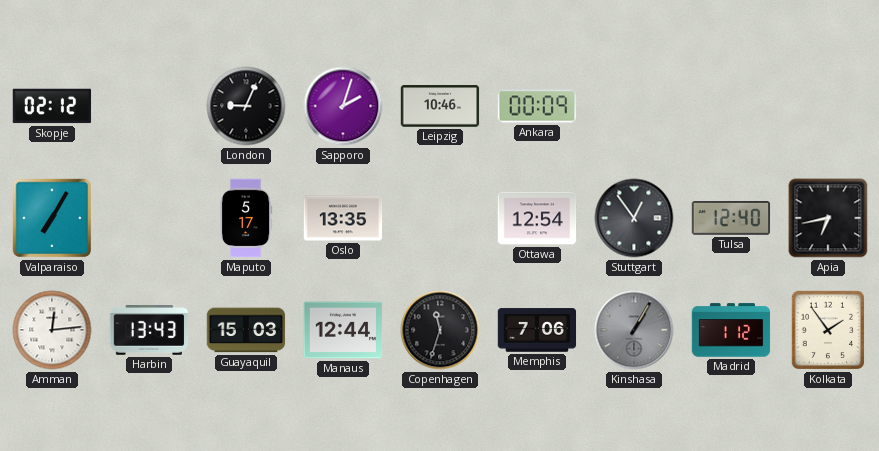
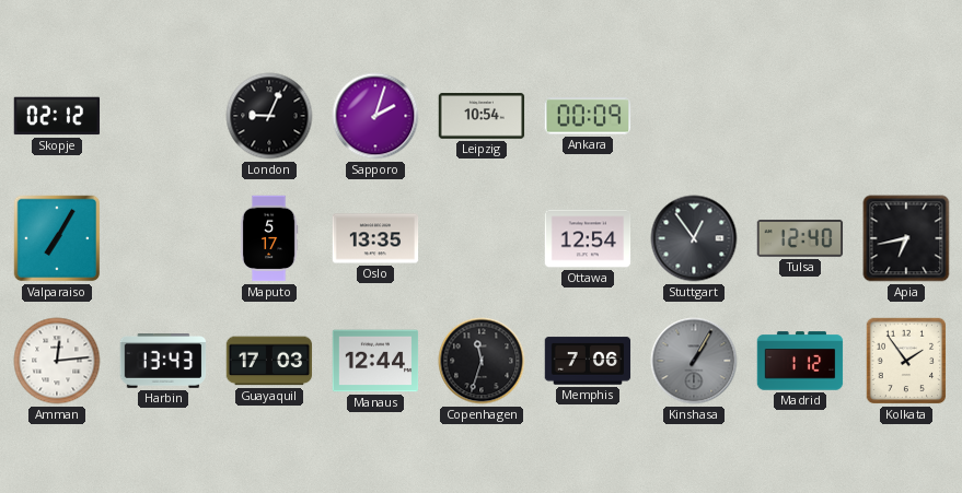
Leipzig: 10:46 -> 10:54
Guayaquil: 15:03 -> 17:03
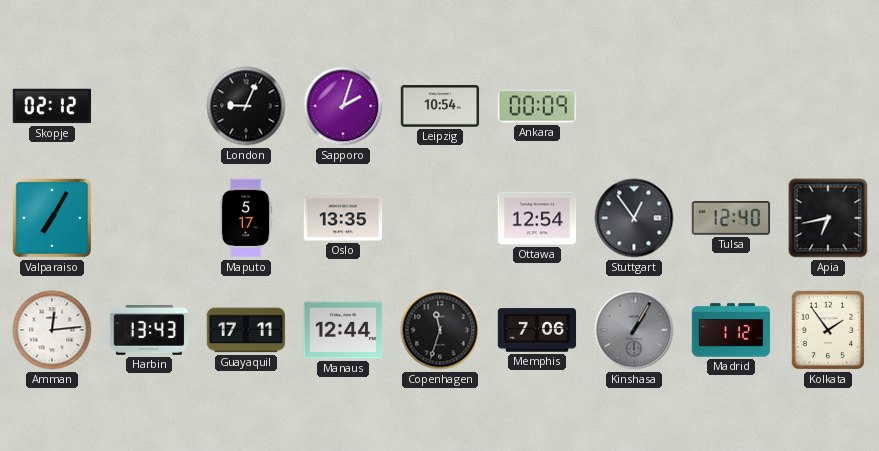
Guayaquil: 17:03 -> 17:11
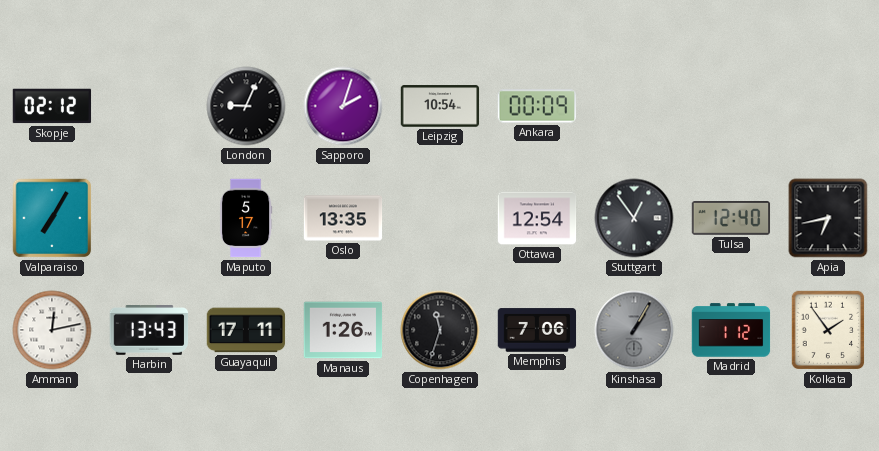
Amman: 12:14 -> 12:13
Manaus: 12:44 -> 1:26
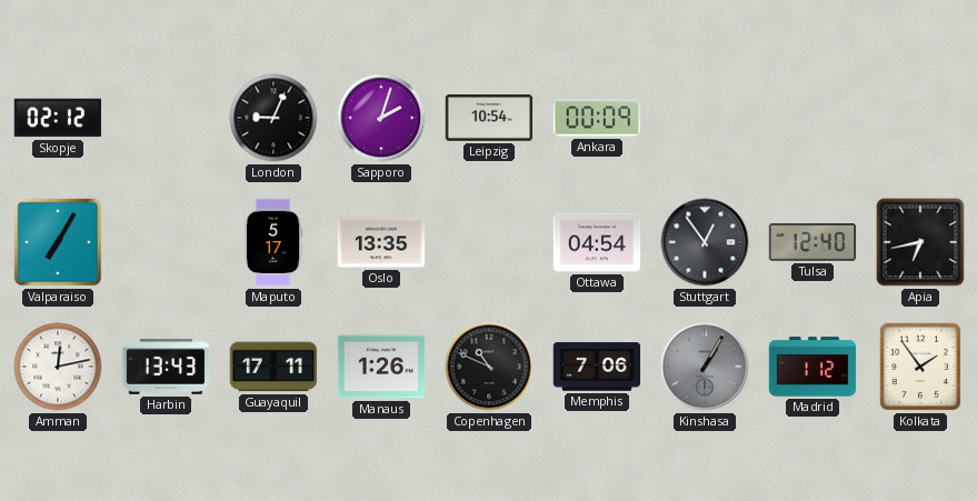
Ottawa: 12:54 -> 04:54
Copenhagen: 11:33 -> 10:49
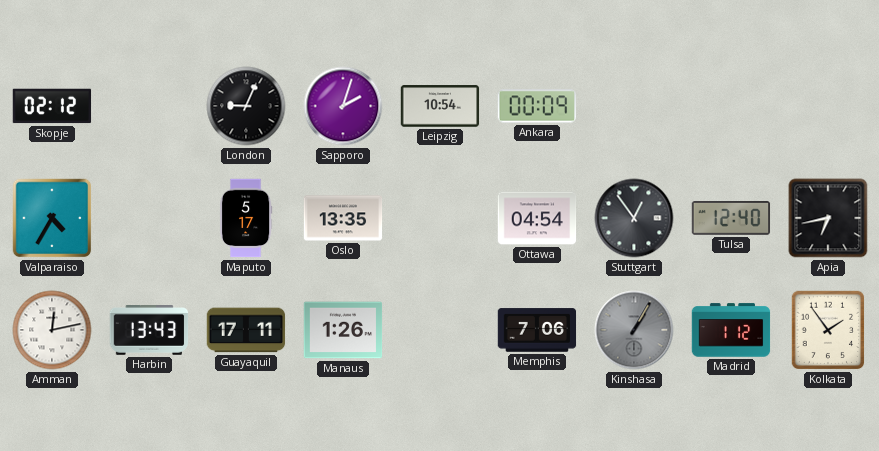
Valparaiso: 7:05 -> 4:35
Copenhagen: 10:49 -> none
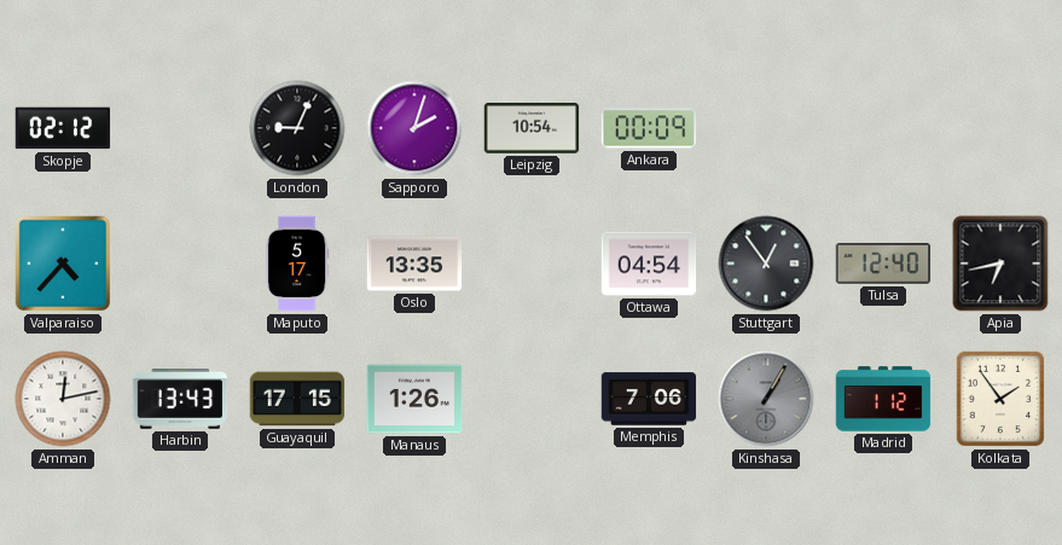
Valparaiso: 4:35 -> 4:37
Guayaquil: 17:11 -> 17:15
